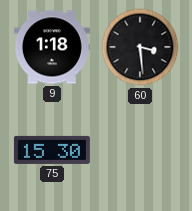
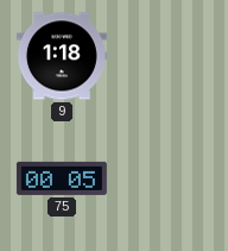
60: 3:29 -> none
75: 15:30 -> 00:05
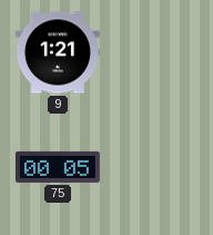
9: 1:18 -> 1:21
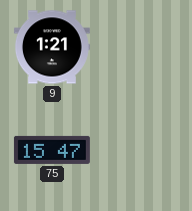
75: 00:05 -> 15:47
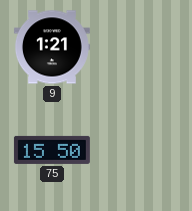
75: 15:47 -> 15:50
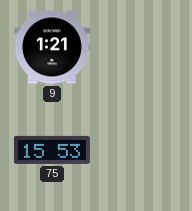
75: 15:50 -> 15:53
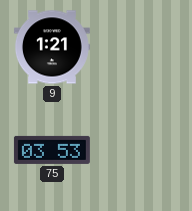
75: 15:53 -> 03:53
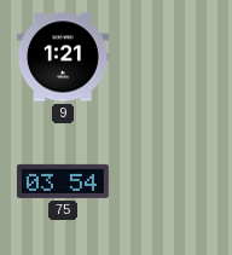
75: 03:53 -> 03:54
